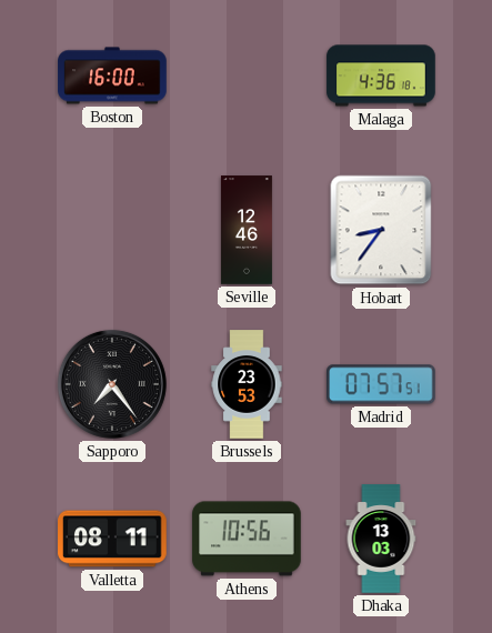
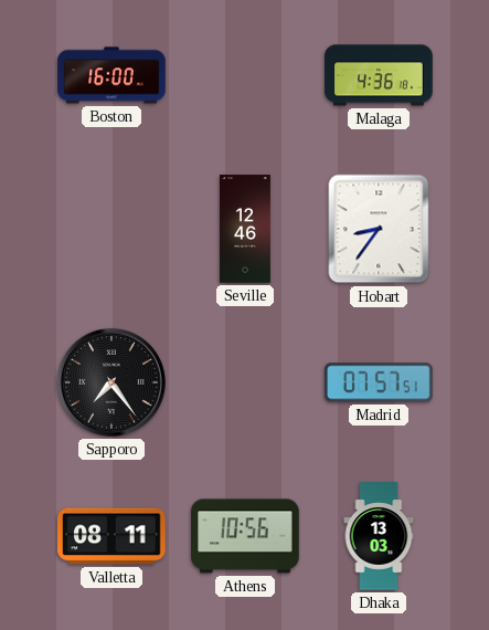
Brussels: 23:53 -> none
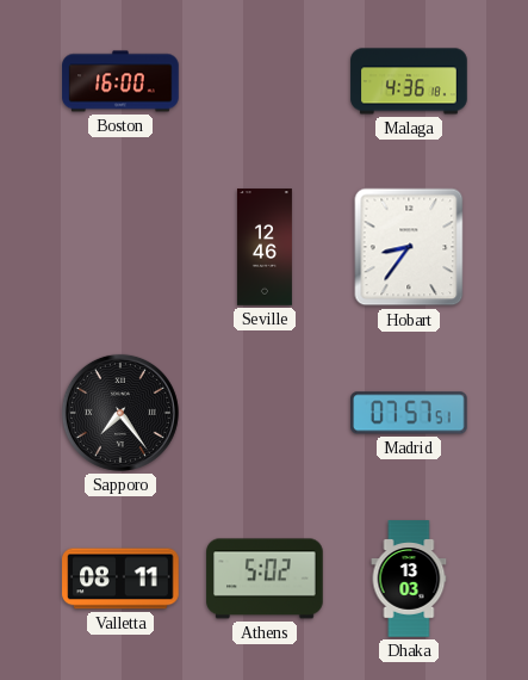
Athens: 10:56 -> 5:02
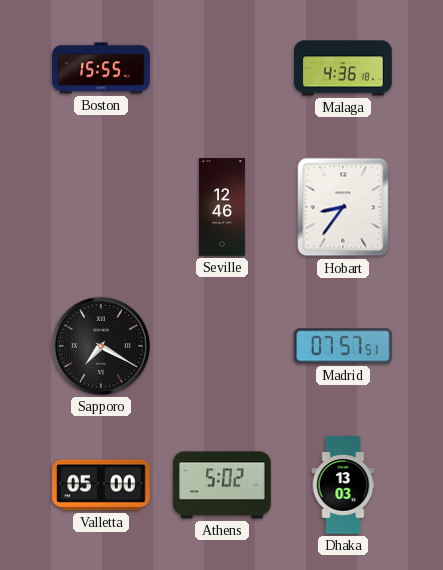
Boston: 16:00 -> 15:55
Sapporo: 7:24 -> 7:20
Valletta: 08:11 -> 05:00
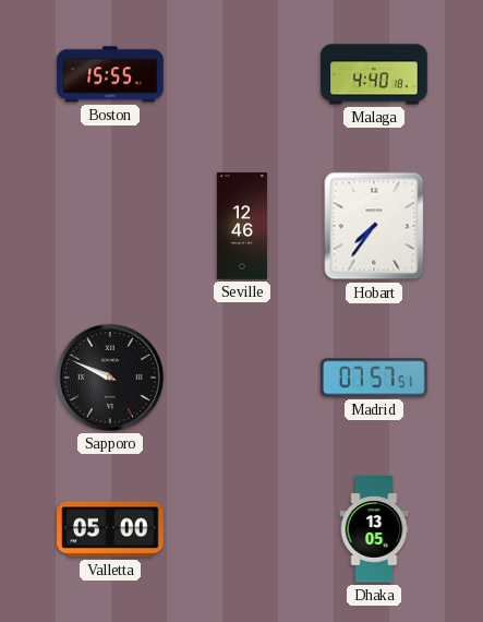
Malaga: 4:36 -> 4:40
Hobart: 8:36 -> 7:36
Sapporo: 7:20 -> 9:49
Athens: 5:02 -> none
Dhaka: 13:03 -> 13:05
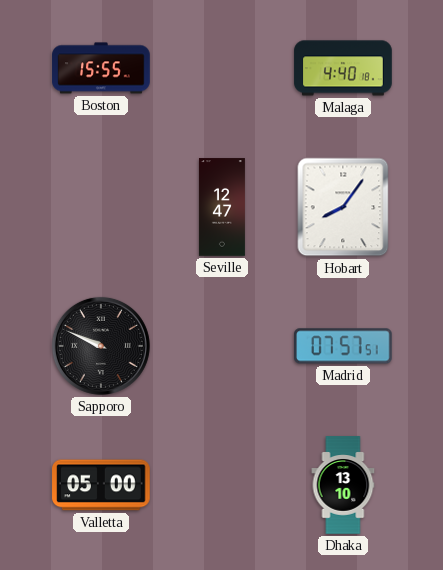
Seville: 12:46 -> 12:47
Hobart: 7:36 -> 8:06
Dhaka: 13:05 -> 13:10
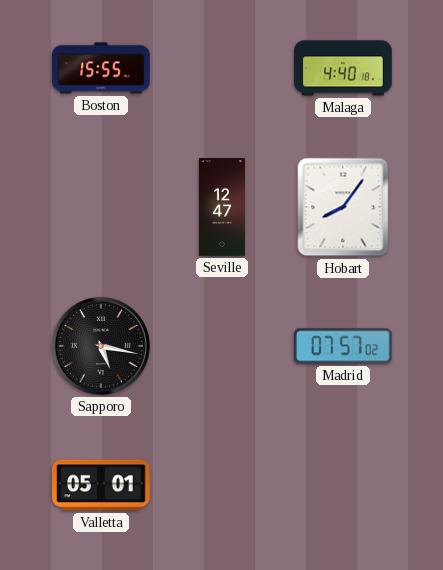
Sapporo: 9:49 -> 5:17
Madrid: 07:57:51 -> 07:57:02
Valletta: 05:00 -> 05:01
Dhaka: 13:10 -> none
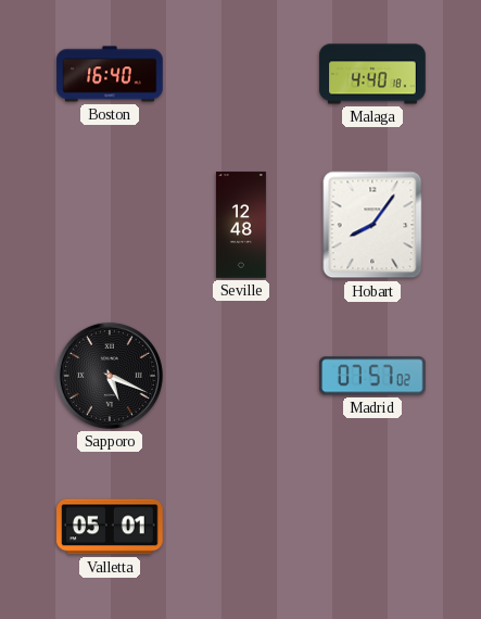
Boston: 15:55 -> 16:40
Seville: 12:47 -> 12:48
Sapporo: 5:17 -> 5:19
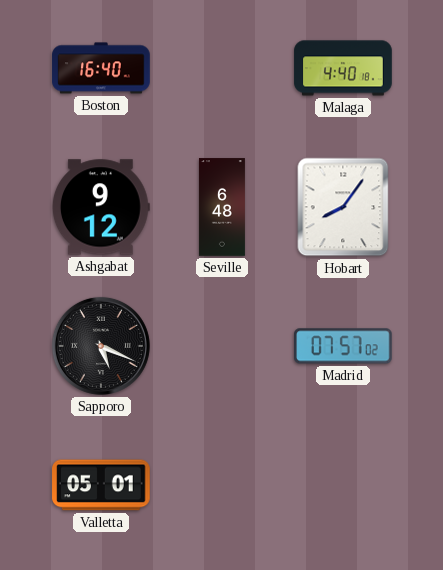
Ashgabat: none -> 9:12
Seville: 12:48 -> 6:48
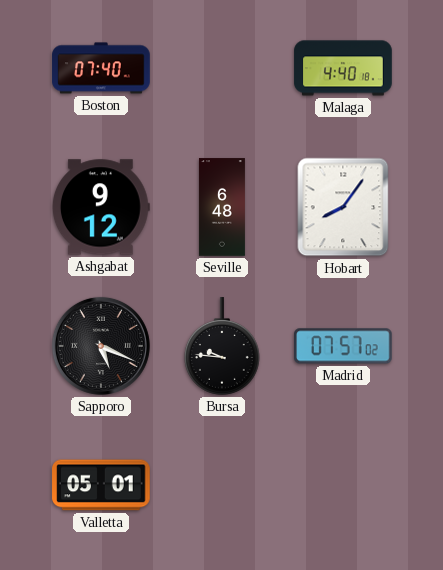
Boston: 16:40 -> 07:40
Bursa: none -> 9:46
